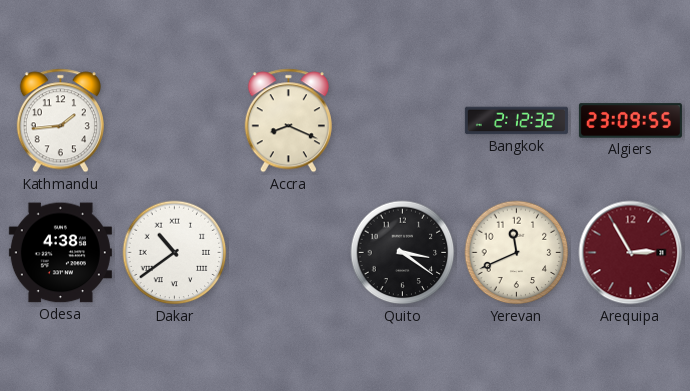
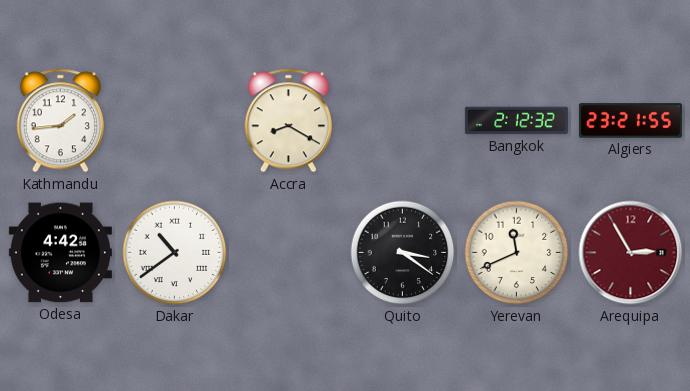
Accra: 8:19 -> 8:20
Algiers: 23:09 -> 23:21
Odesa: 4:38 -> 4:42
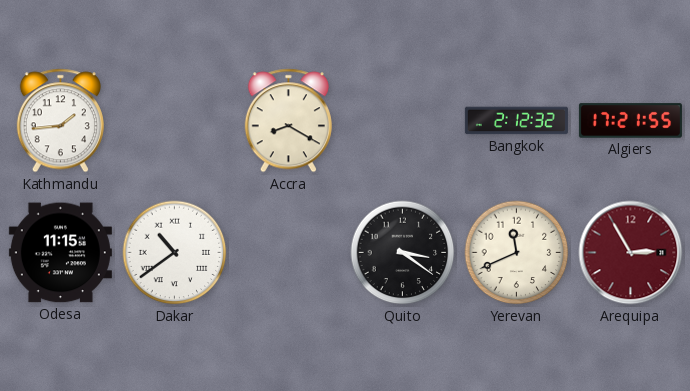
Algiers: 23:21 -> 17:21
Odesa: 4:42 -> 11:15
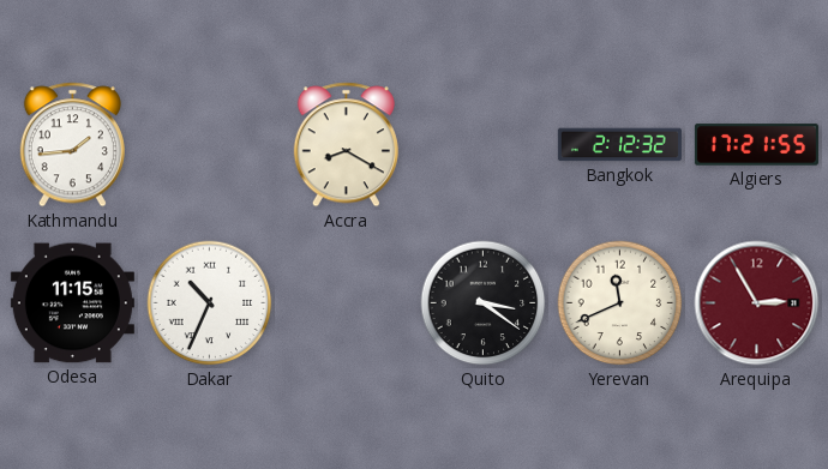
Dakar: 10:39 -> 10:34
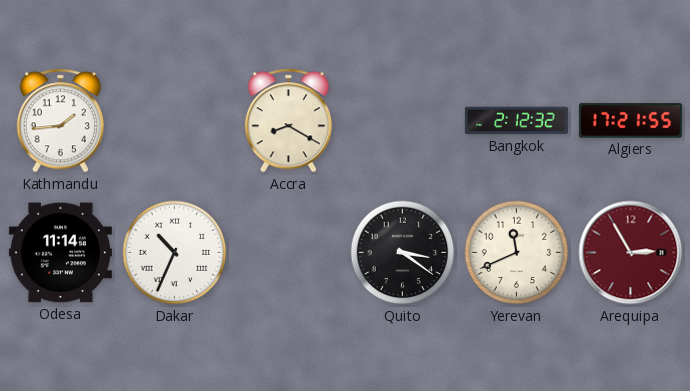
Odesa: 11:15 -> 11:14
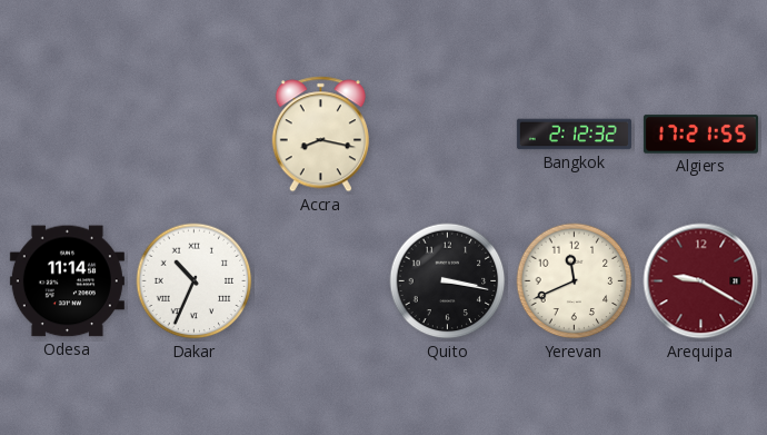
Kathmandu: 1:44 -> none
Accra: 8:20 -> 8:17
Quito: 3:21 -> 3:17
Arequipa: 2:55 -> 9:20
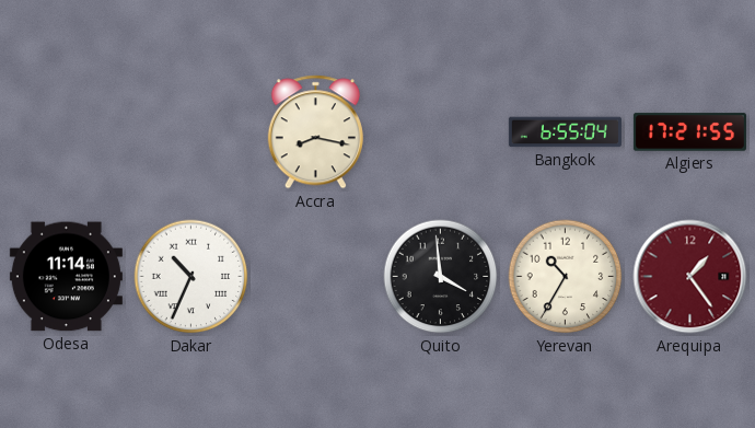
Bangkok: 2:12 -> 6:55
Quito: 3:17 -> 3:59
Yerevan: 11:41 -> 10:35
Arequipa: 9:20 -> 1:24
